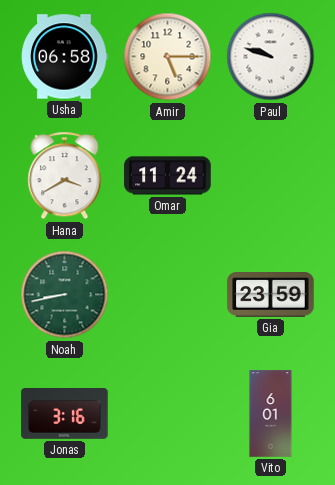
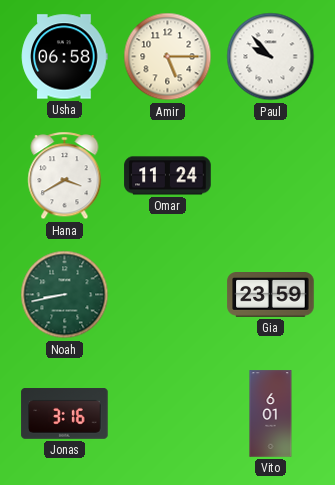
Paul: 9:48 -> 9:53
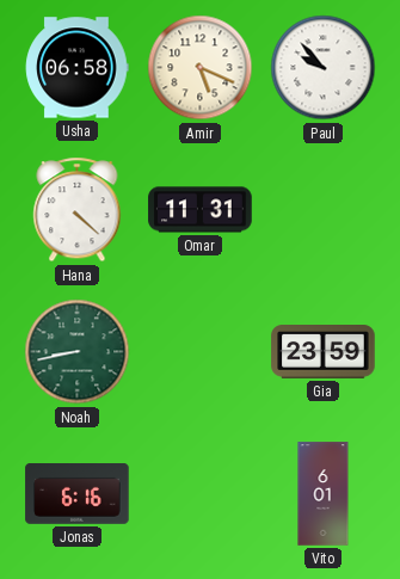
Amir: 5:15 -> 5:19
Hana: 3:40 -> 4:22
Omar: 11:24 -> 11:31
Jonas: 3:16 -> 6:16
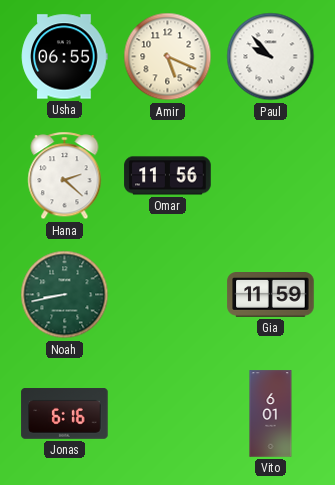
Usha: 06:58 -> 06:55
Hana: 4:22 -> 2:22
Omar: 11:31 -> 11:56
Gia: 23:59 -> 11:59
